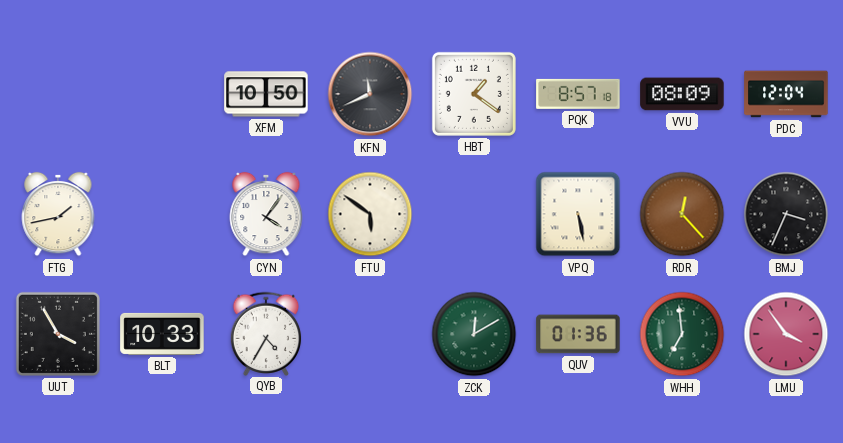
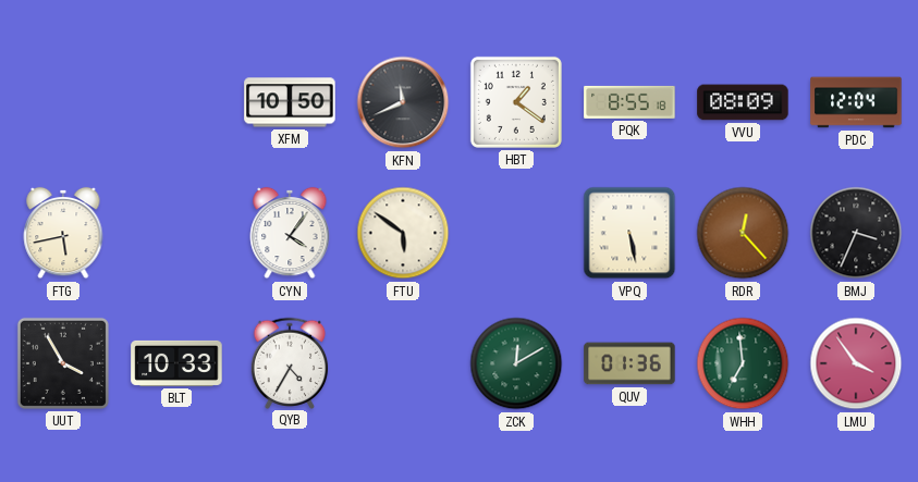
PQK: 8:57 -> 8:55
FTG: 1:43 -> 5:43
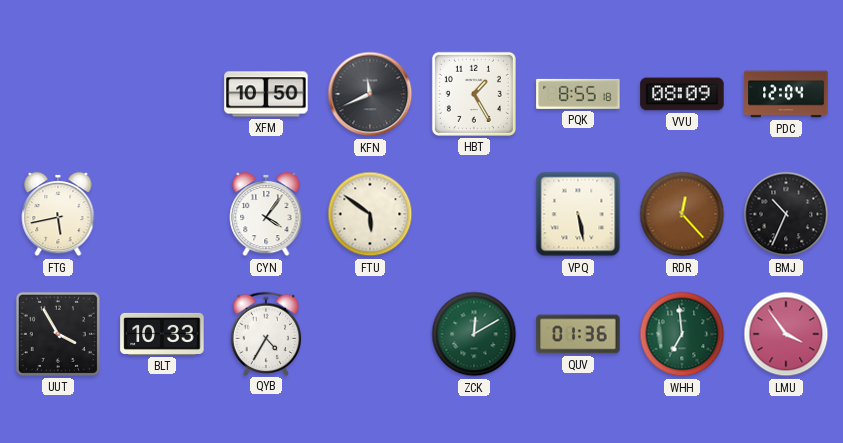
HBT: 1:21 -> 1:25
BMJ: 3:34 -> 10:34
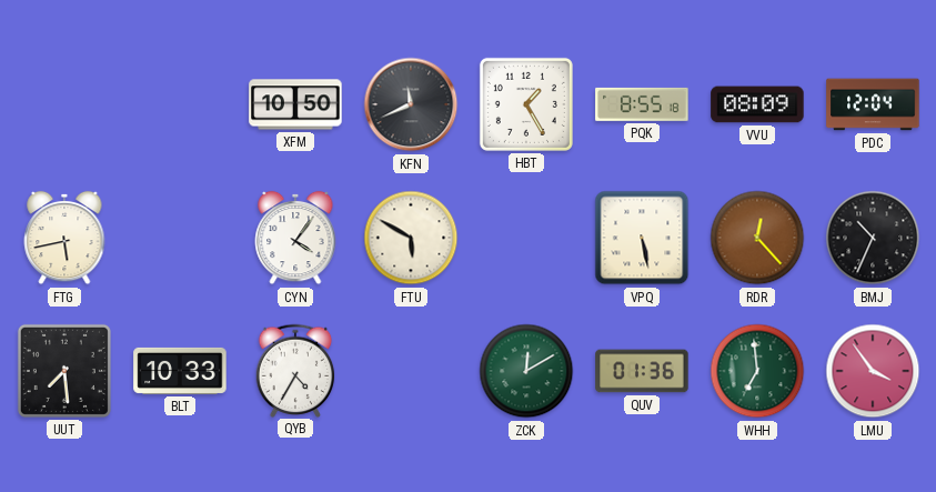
FTU: 5:51 -> 5:50
UUT: 3:55 -> 7:29
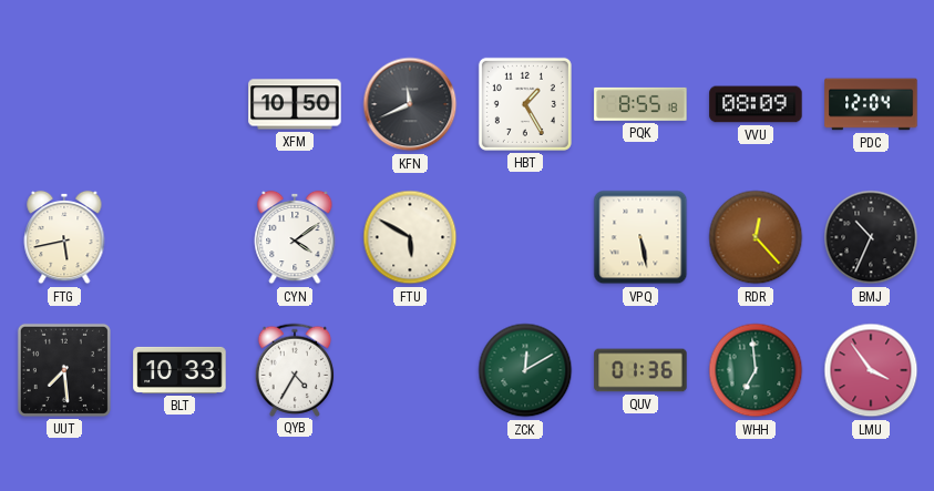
CYN: 4:06 -> 4:09
